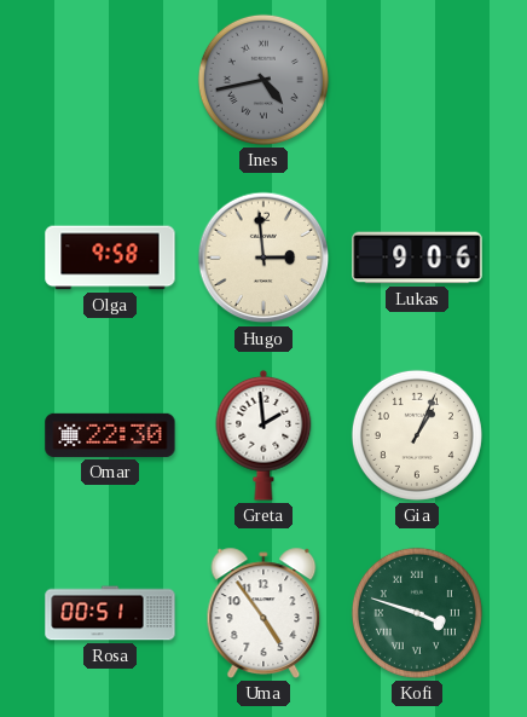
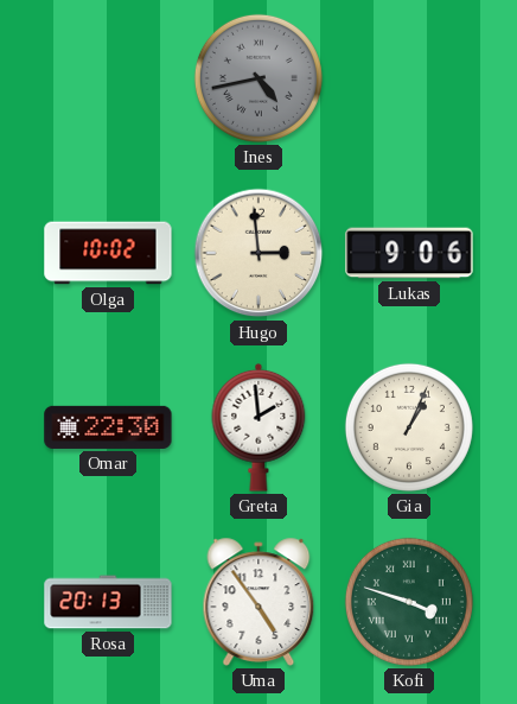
Olga: 9:58 -> 10:02
Rosa: 00:51 -> 20:13
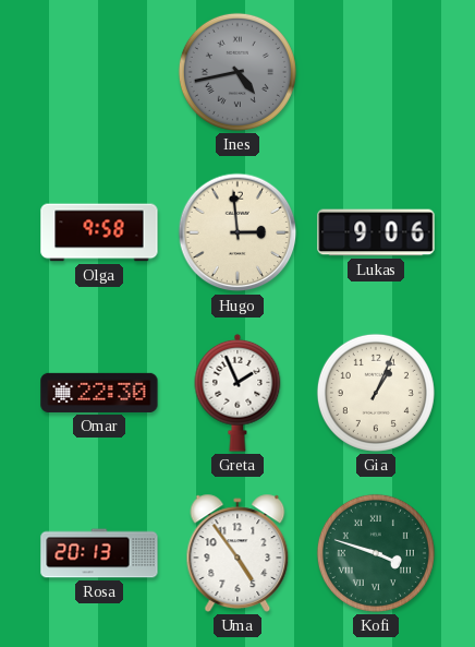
Olga: 10:02 -> 9:58
Greta: 1:59 -> 1:56
